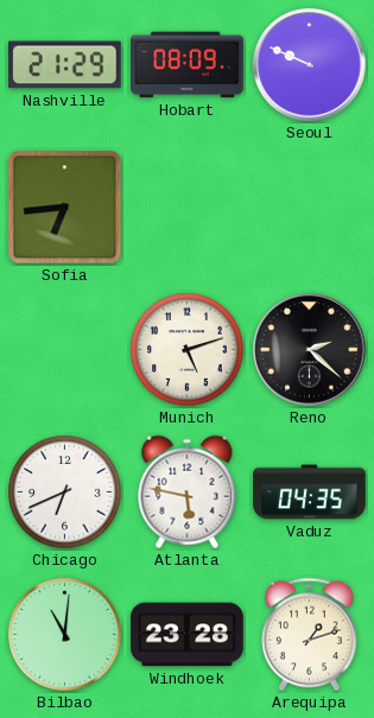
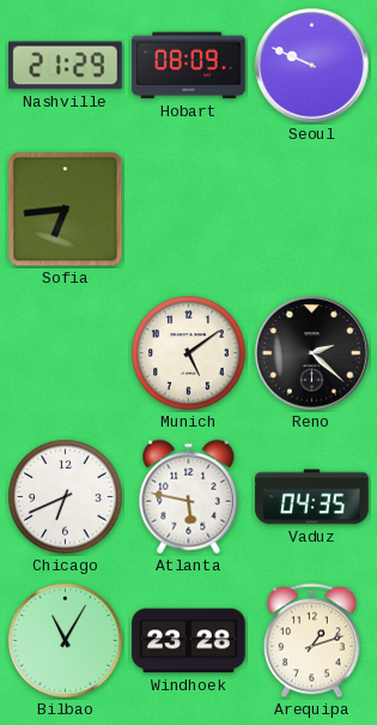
Munich: 5:12 -> 5:09
Bilbao: 11:01 -> 11:05
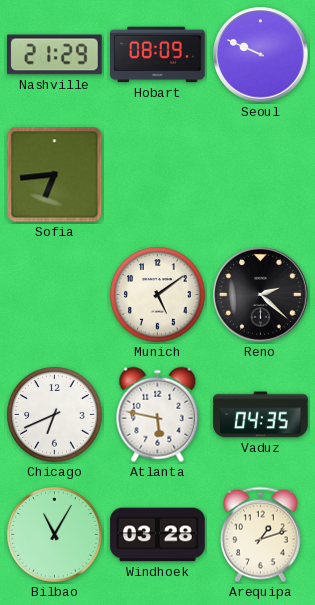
Windhoek: 23:28 -> 03:28
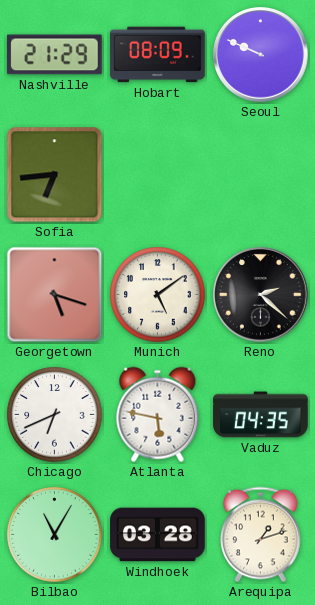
Georgetown: none -> 5:18
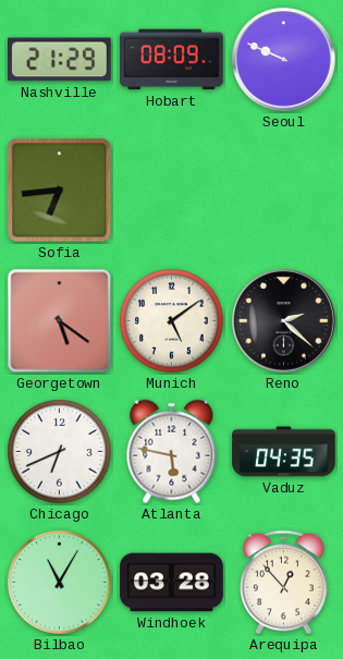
Georgetown: 5:18 -> 5:21
Arequipa: 1:12 -> 12:53
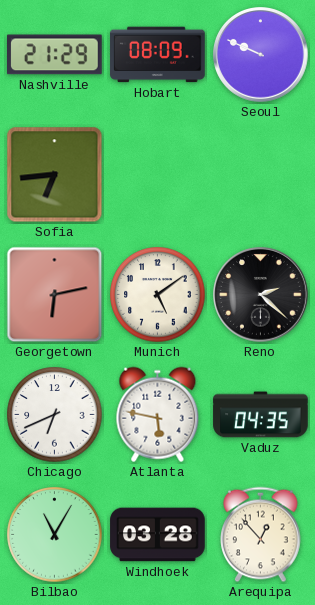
Georgetown: 5:21 -> 6:13
